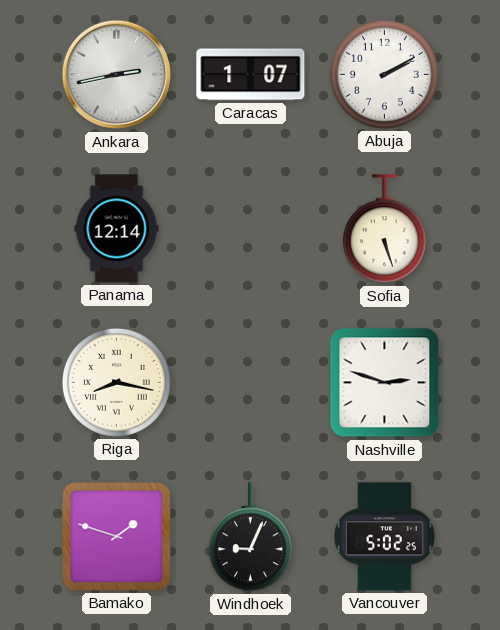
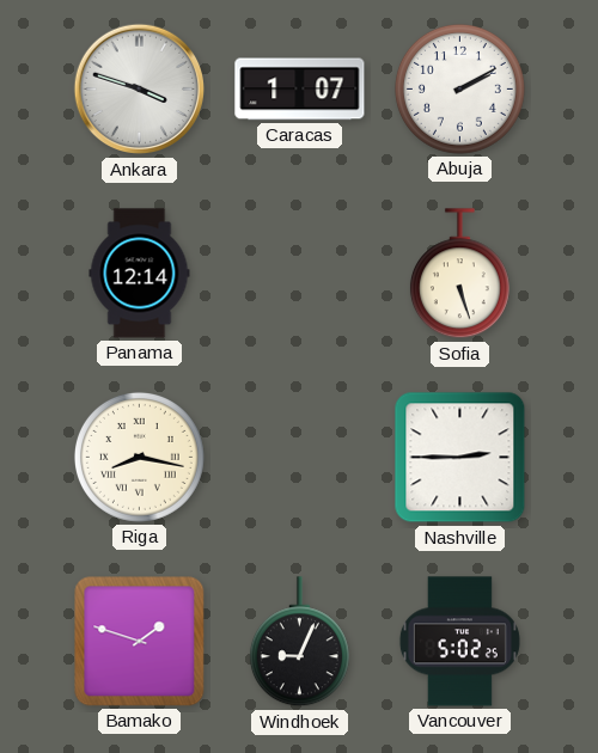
Ankara: 2:43 -> 3:48
Nashville: 2:48 -> 2:45
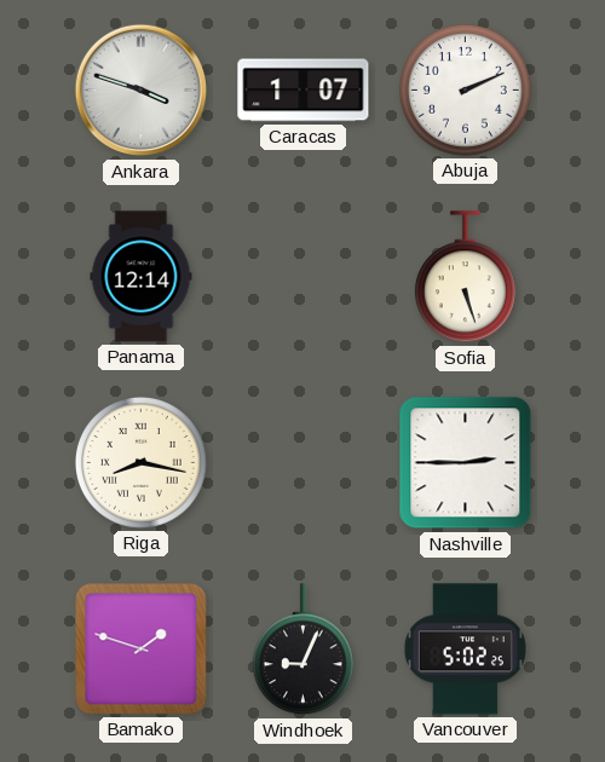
Abuja: 2:10 -> 2:11
